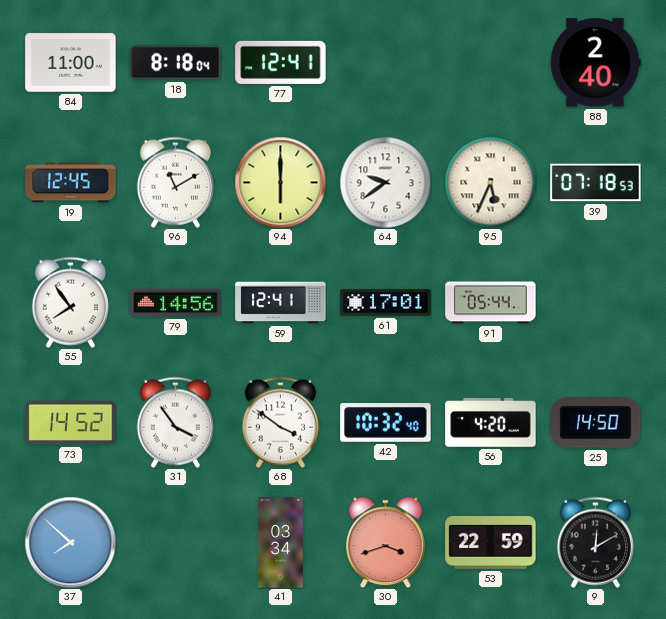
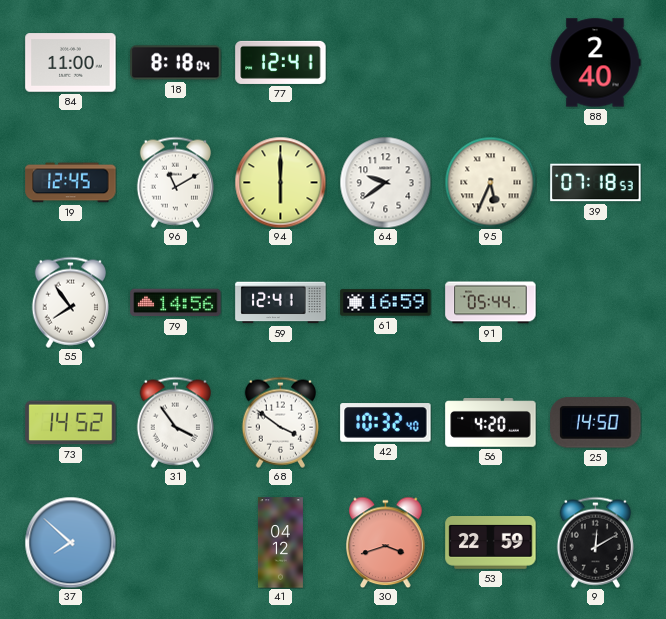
61: 17:01 -> 16:59
41: 03:34 -> 04:12
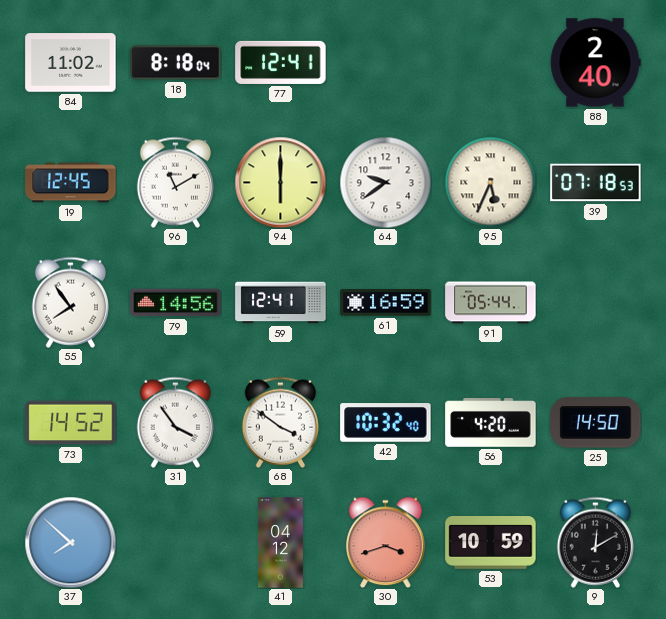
84: 11:00 -> 11:02
53: 22:59 -> 10:59
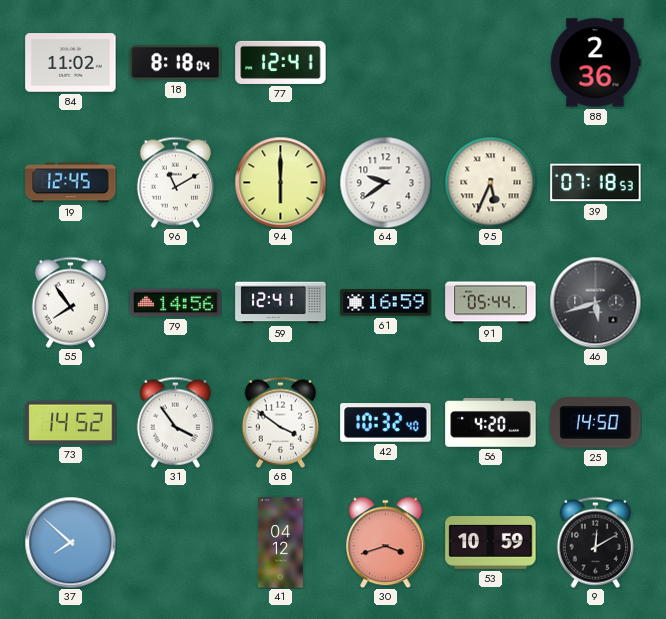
88: 2:40 -> 2:36
46: none -> 5:42
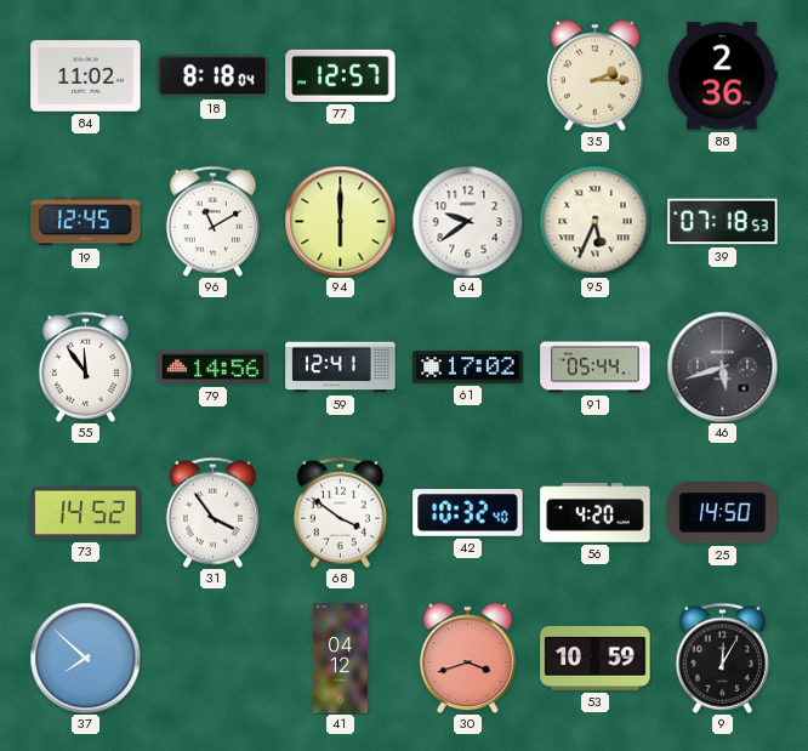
77: 12:41 -> 12:57
35: none -> 2:15
55: 7:54 -> 11:54
61: 16:59 -> 17:02
9: 12:10 -> 12:05
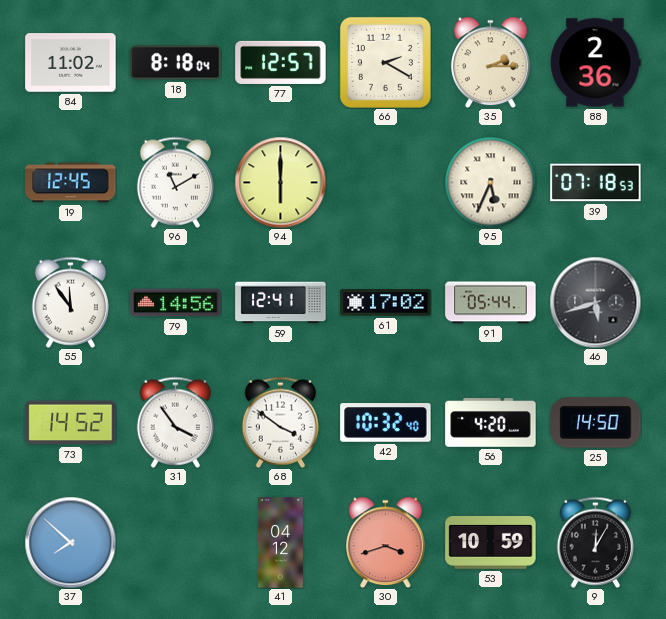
66: none -> 2:20
64: 9:39 -> none
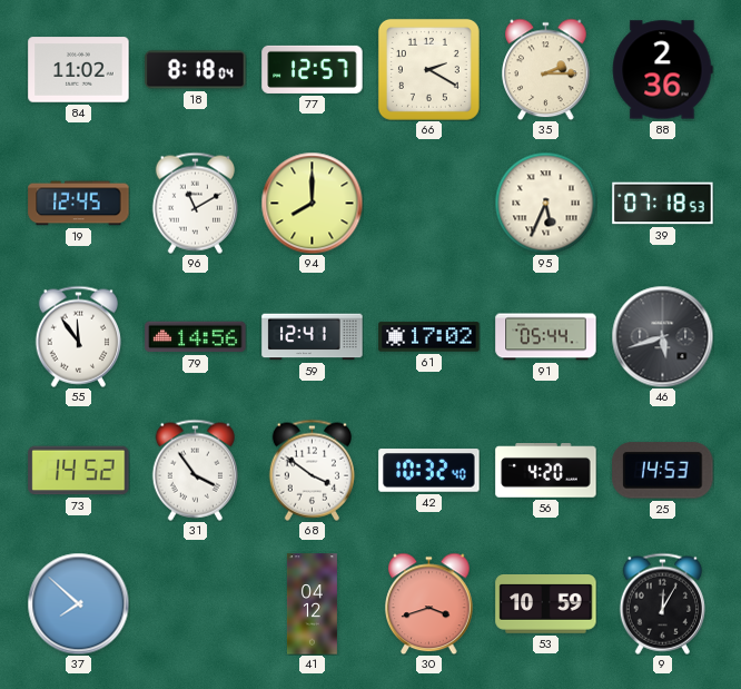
94: 6:00 -> 8:00
25: 14:50 -> 14:53
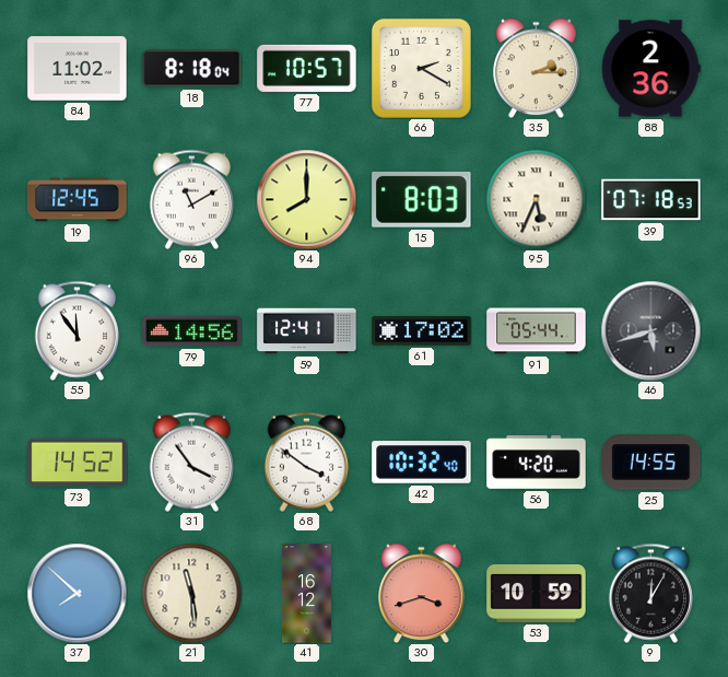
77: 12:57 -> 10:57
15: none -> 8:03
25: 14:53 -> 14:55
21: none -> 11:29
41: 04:12 -> 16:12
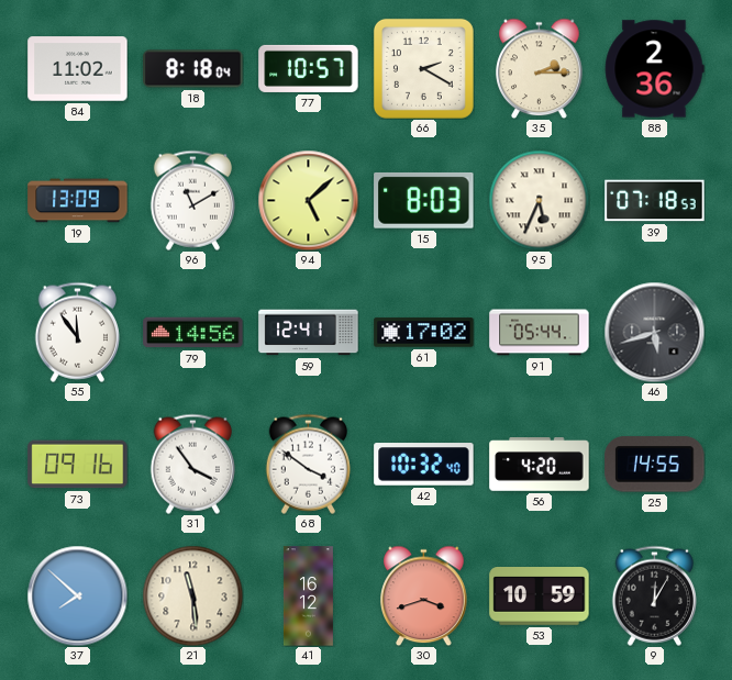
19: 12:45 -> 13:09
94: 8:00 -> 5:08
73: 14:52 -> 09:16
